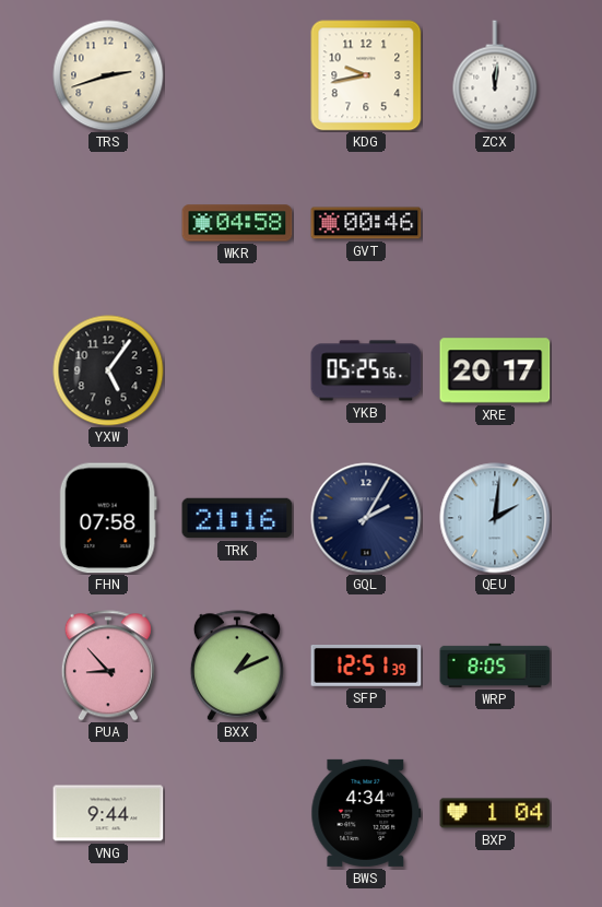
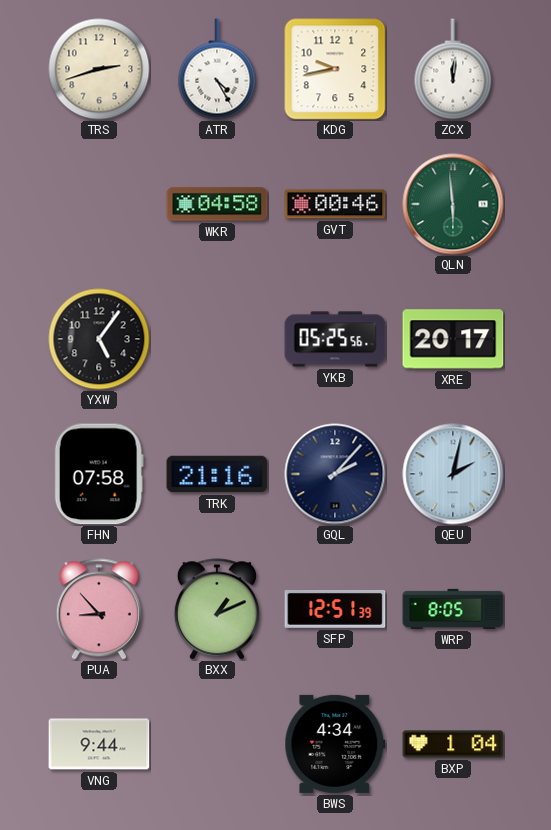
ATR: none -> 4:25
QLN: none -> 5:59
GQL: 2:05 -> 2:07
QEU: 2:01 -> 2:02
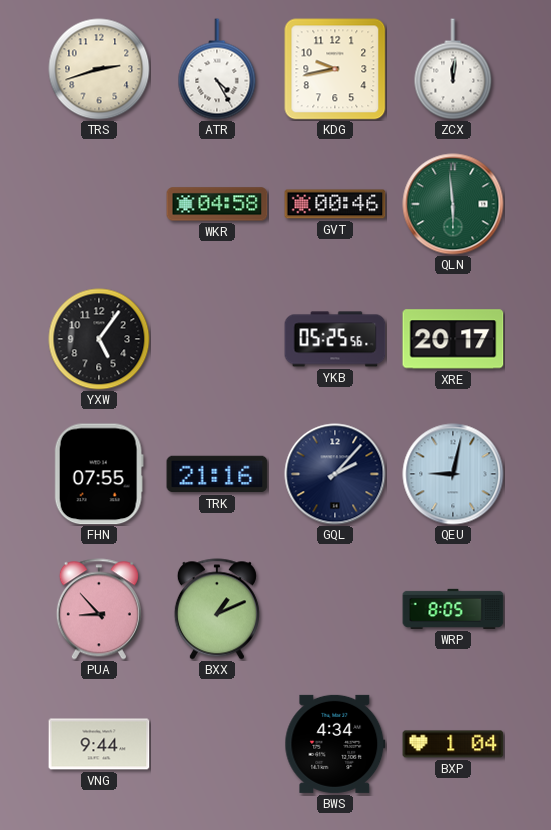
FHN: 07:58 -> 07:55
QEU: 2:02 -> 9:02
SFP: 12:51 -> none
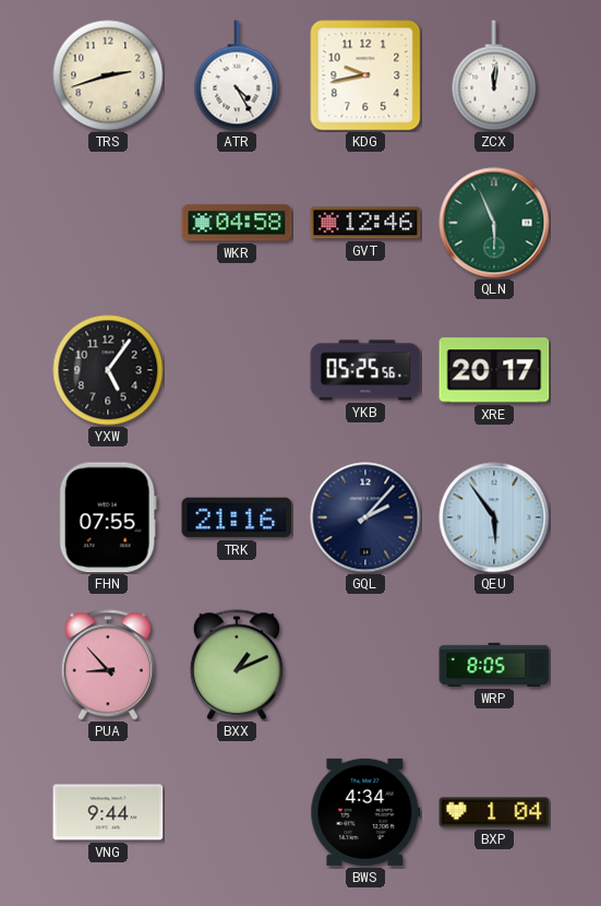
GVT: 00:46 -> 12:46
QLN: 5:59 -> 5:56
QEU: 9:02 -> 5:54
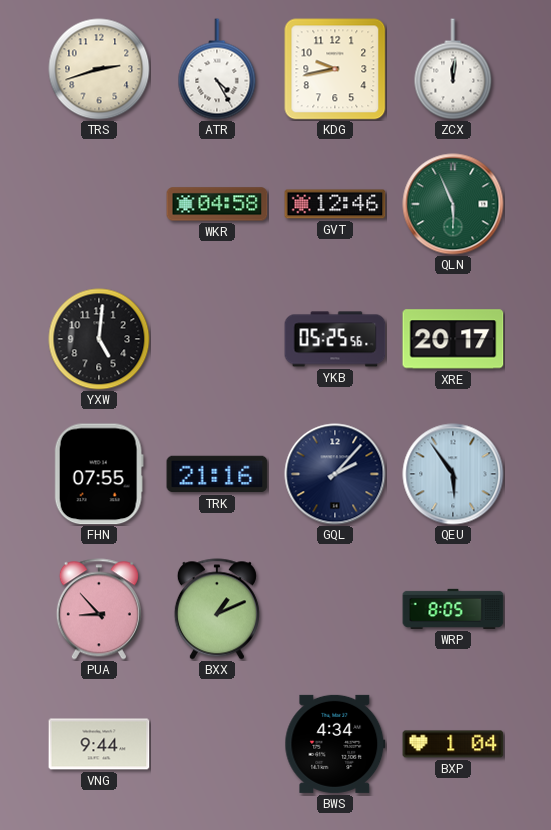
YXW: 5:06 -> 5:01
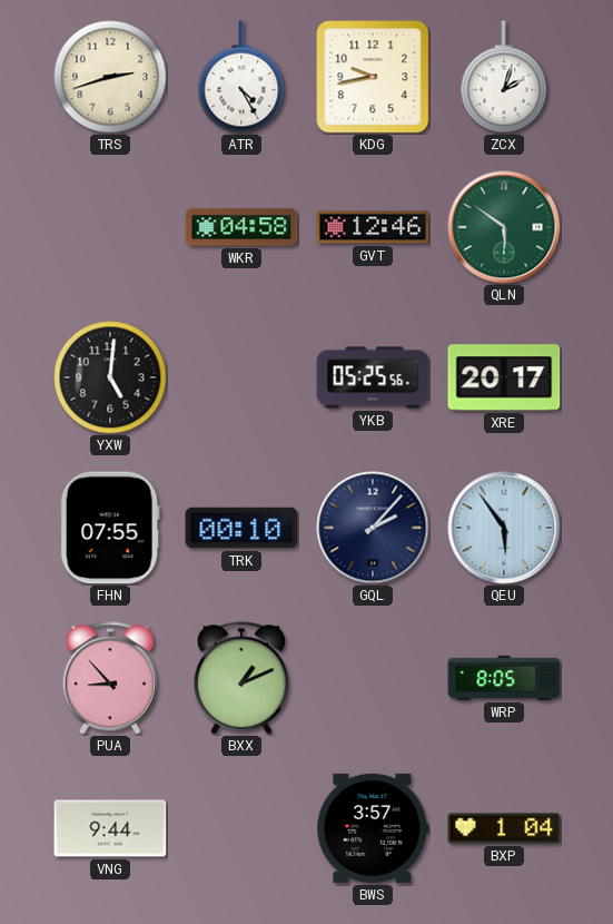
ZCX: 12:01 -> 2:03
QLN: 5:56 -> 5:51
TRK: 21:16 -> 00:10
BWS: 4:34 -> 3:57
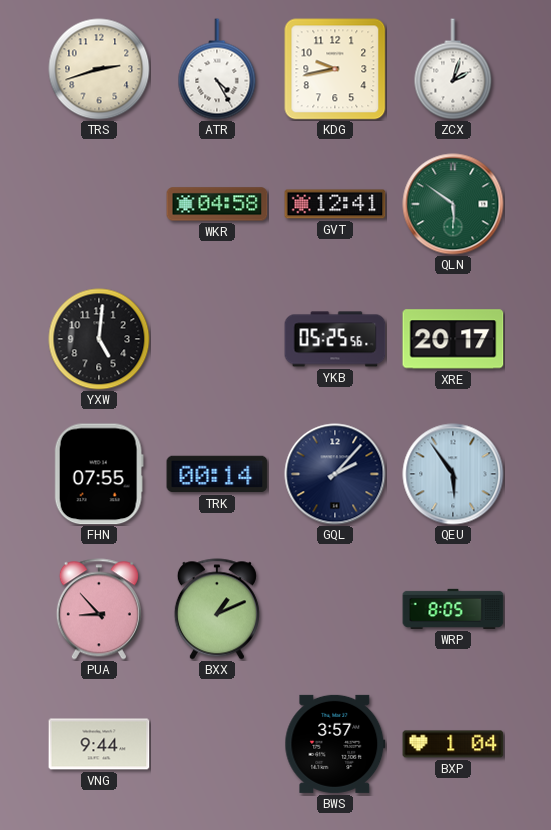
GVT: 12:46 -> 12:41
TRK: 00:10 -> 00:14
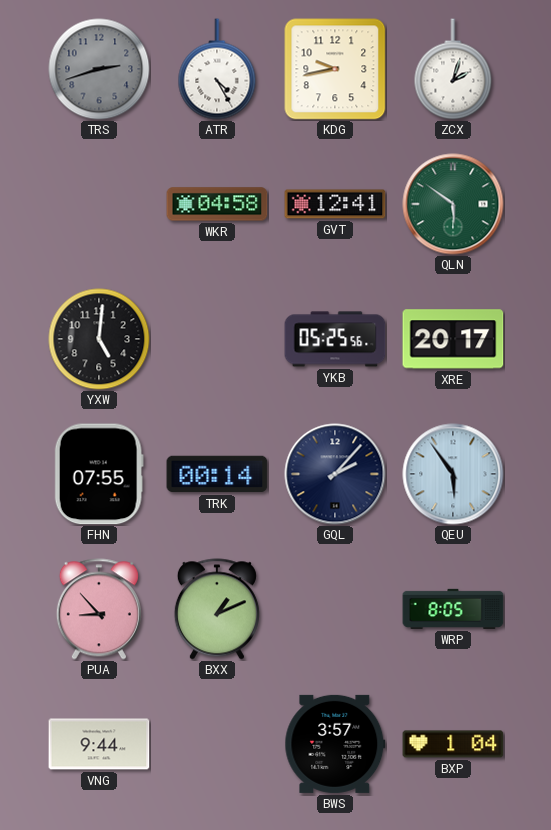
TRS dial: cream -> grey
